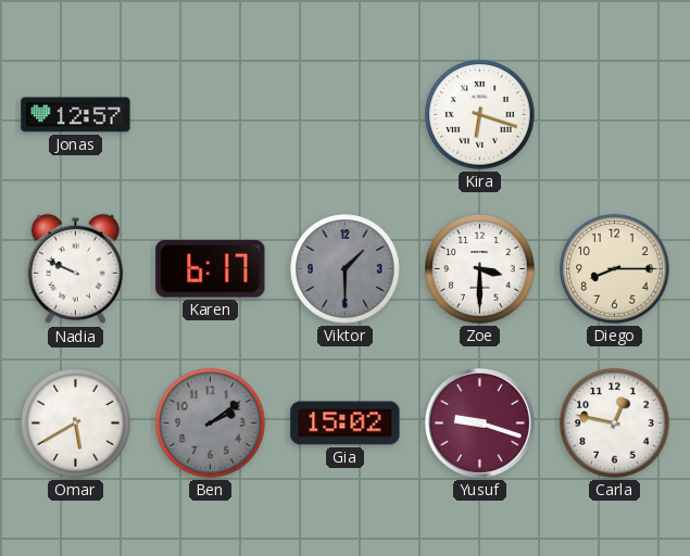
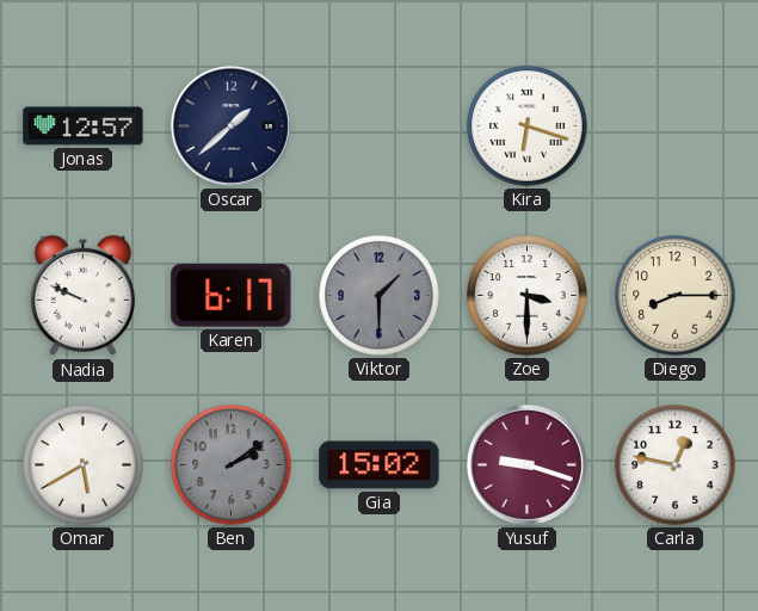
Oscar: none -> 1:38
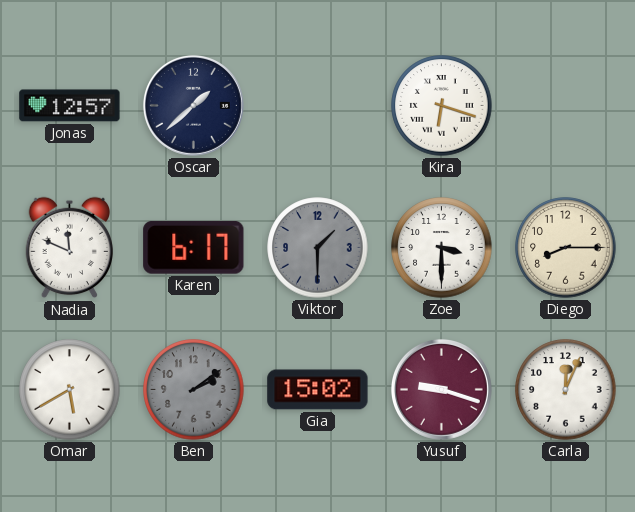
Nadia: 9:49 -> 11:49
Carla: 12:47 -> 12:04
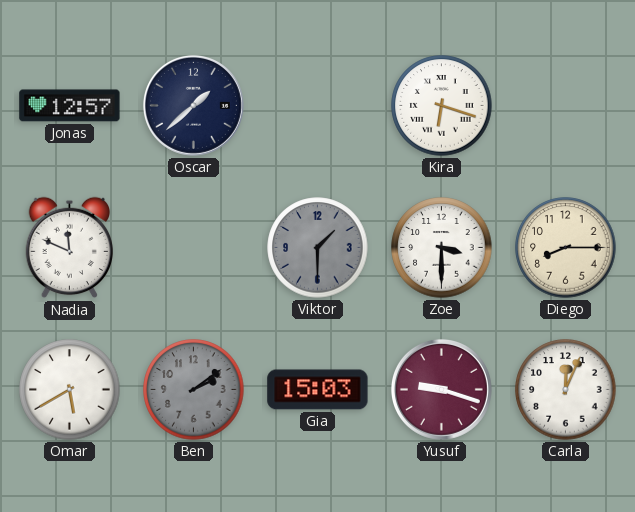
Karen: 6:17 -> none
Gia: 15:02 -> 15:03
